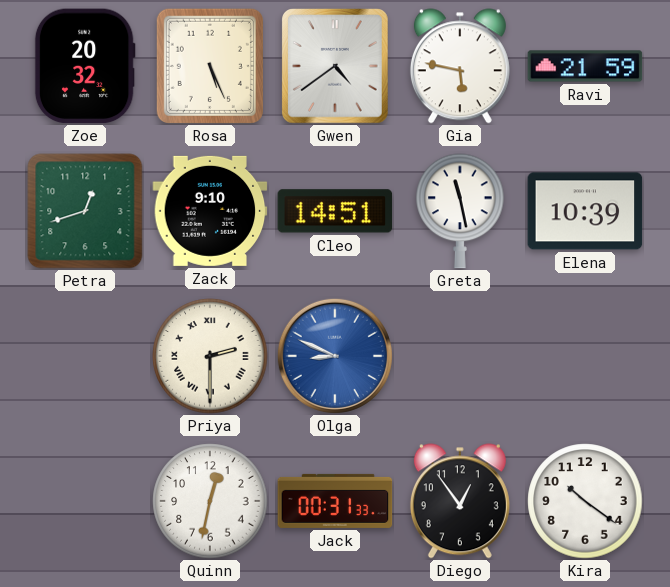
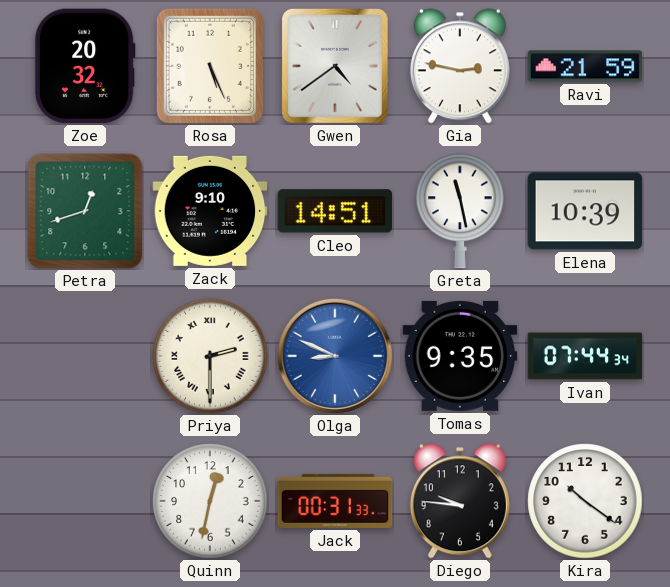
Gia: 5:47 -> 2:47
Tomas: none -> 9:35
Ivan: none -> 07:44
Diego: 12:54 -> 9:46
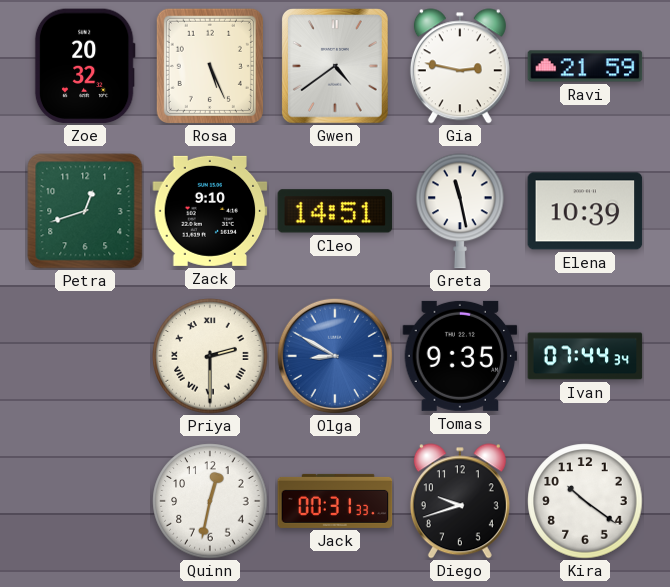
Olga: 8:49 -> 8:50
Diego: 9:46 -> 9:42
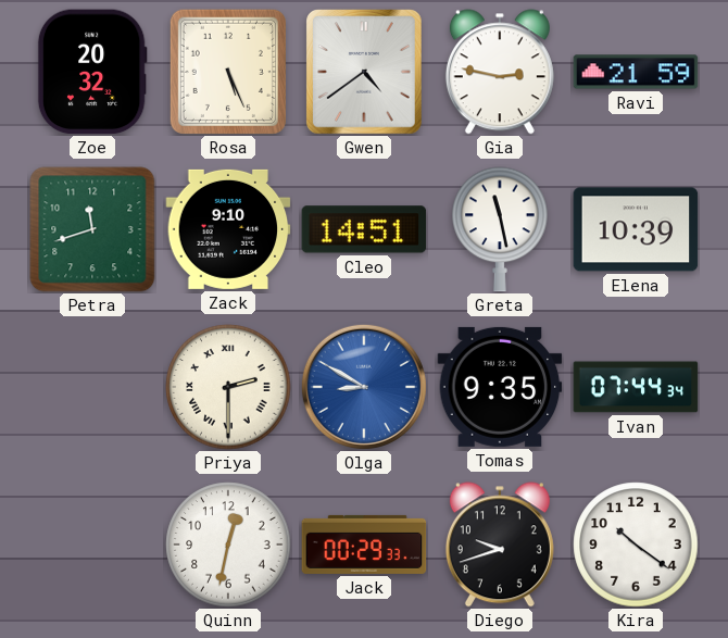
Petra: 12:42 -> 11:42
Jack: 00:31 -> 00:29
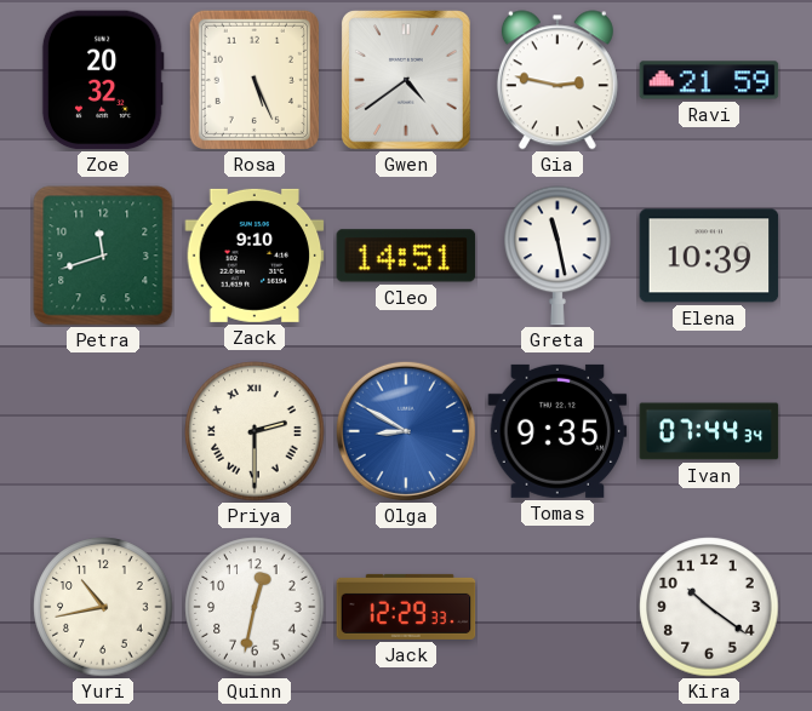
Yuri: none -> 10:43
Jack: 00:29 -> 12:29
Diego: 9:42 -> none
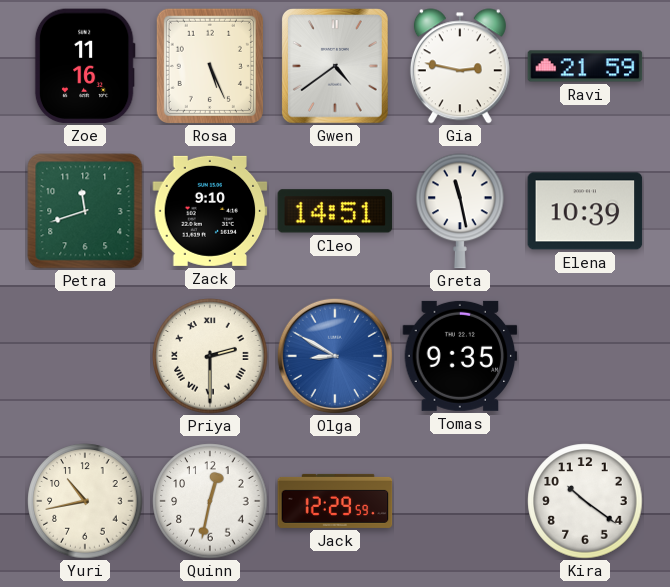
Zoe: 20:32 -> 11:16
Ivan: 07:44 -> none
Jack: 12:29:33 -> 12:29:59
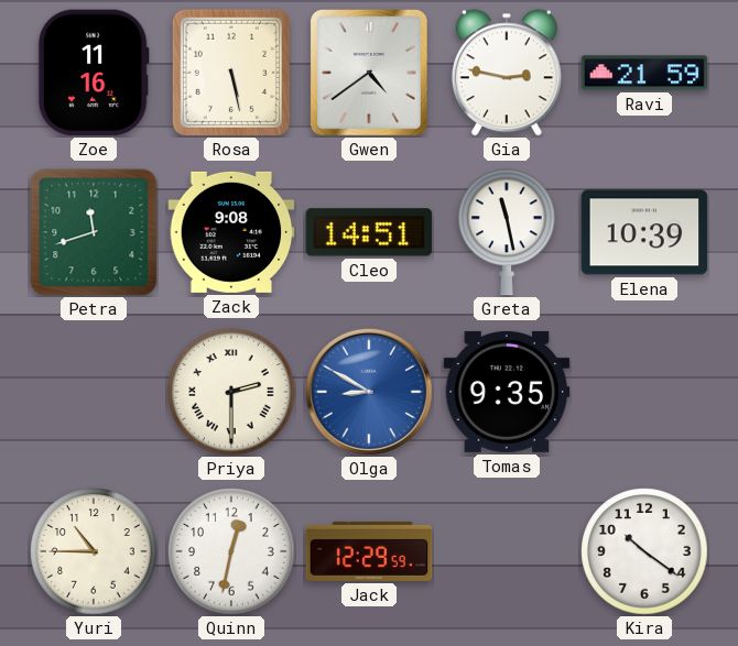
Rosa: 5:26 -> 5:28
Zack: 9:10 -> 9:08
Yuri: 10:43 -> 10:45
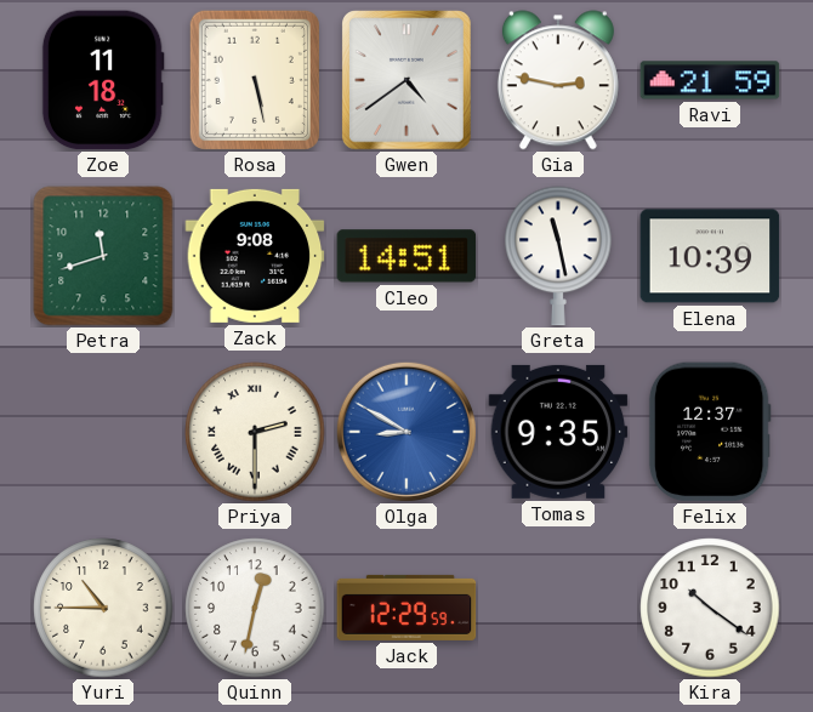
Zoe: 11:16 -> 11:18
Felix: none -> 12:37
